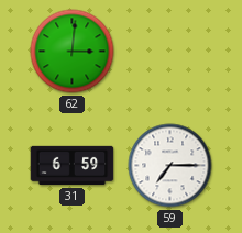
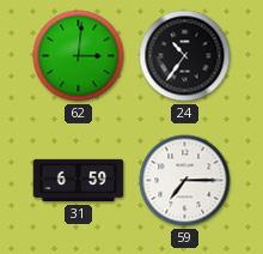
24: none -> 10:36
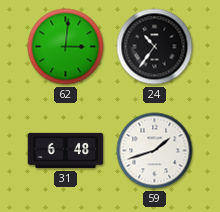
31: 6:59 -> 6:48
59: 7:15 -> 1:42
